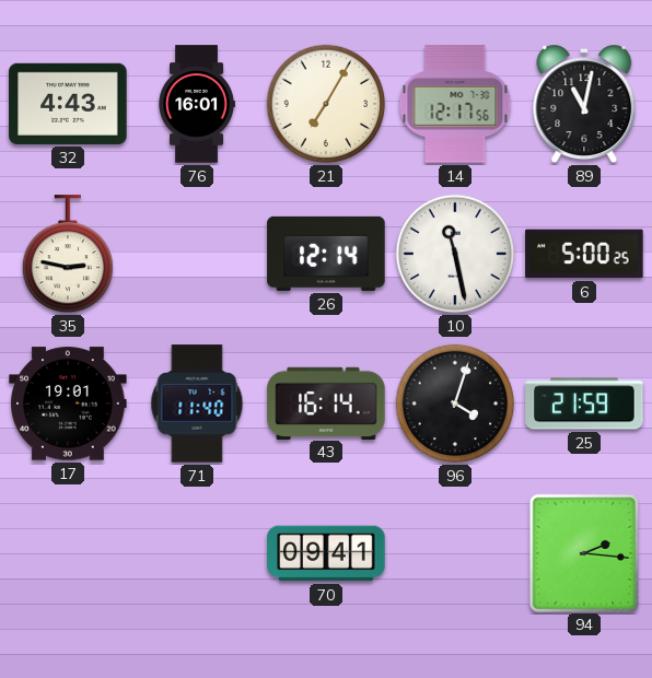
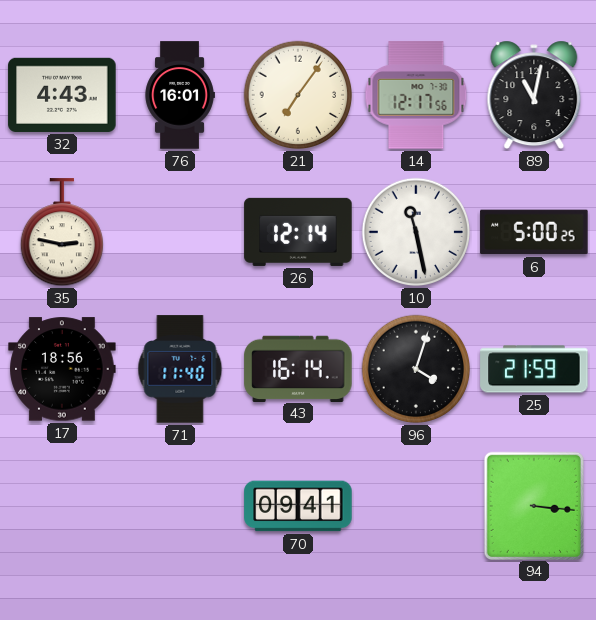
21: 7:05 -> 7:06
17: 19:01 -> 18:56
94: 2:16 -> 3:16
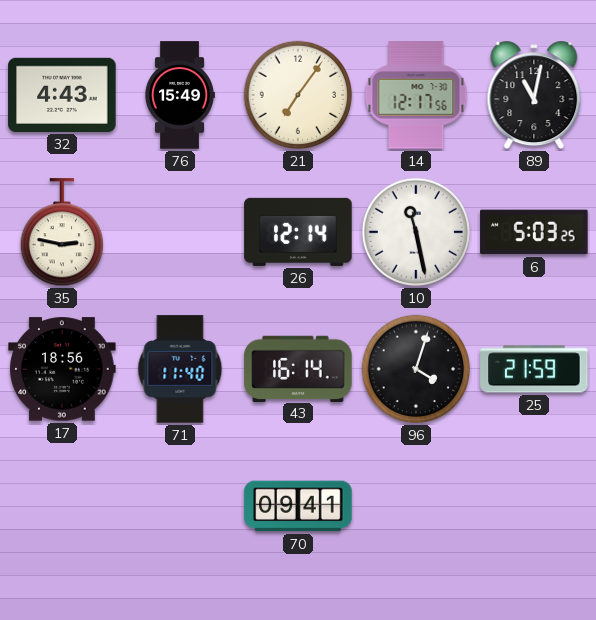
76: 16:01 -> 15:49
6: 5:00 -> 5:03
94: 3:16 -> none
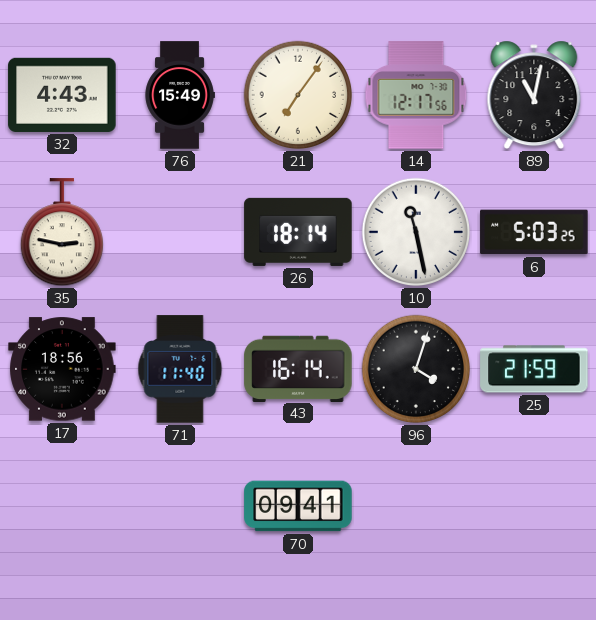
26: 12:14 -> 18:14
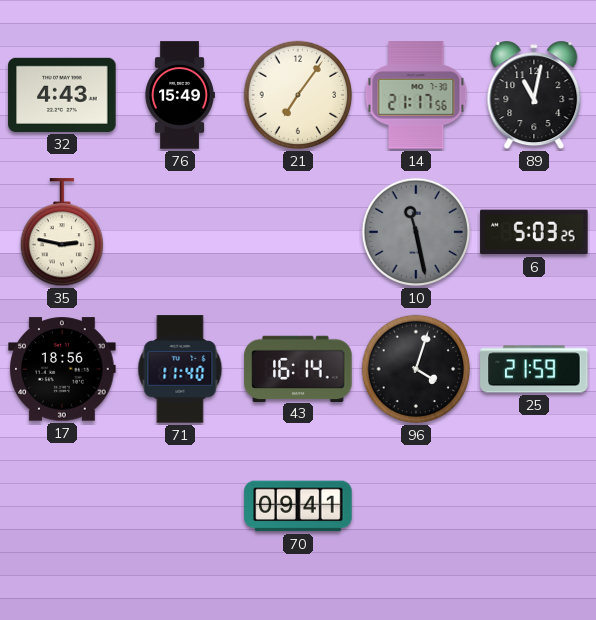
14: 12:17 -> 21:17
26: 18:14 -> none
10 dial: white -> grey
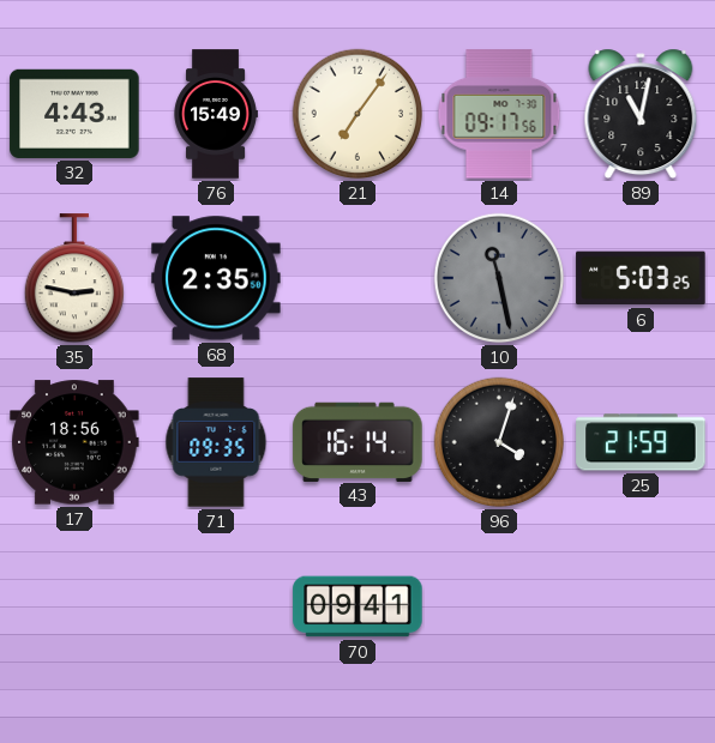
14: 21:17 -> 09:17
68: none -> 2:35
71: 11:40 -> 09:35
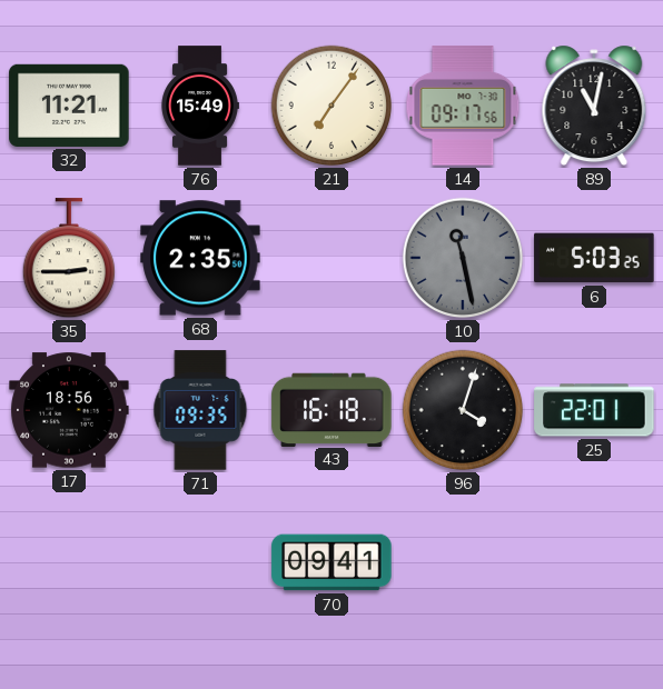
32: 4:43 -> 11:21
35: 2:47 -> 2:45
43: 16:14 -> 16:18
25: 21:59 -> 22:01
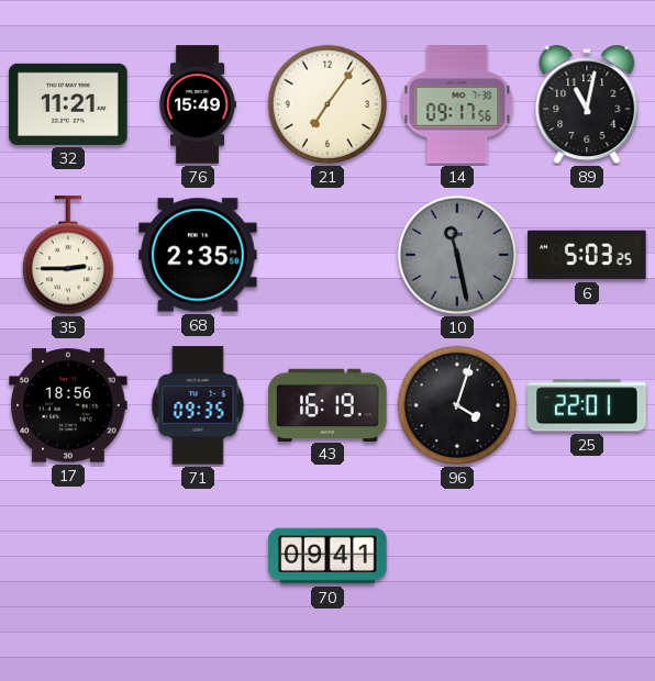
43: 16:18 -> 16:19
